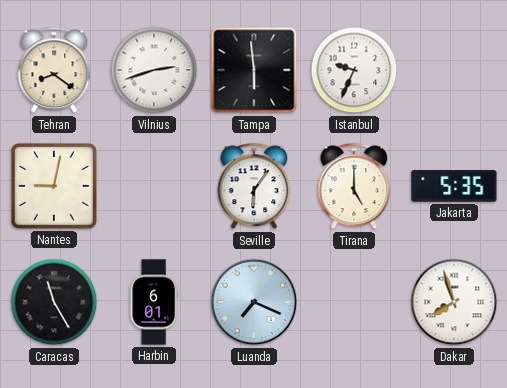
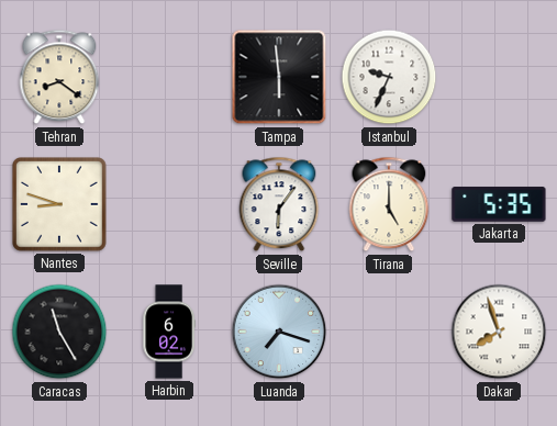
Vilnius: 2:42 -> none
Nantes: 9:02 -> 8:48
Harbin: 6:01 -> 6:02
Luanda: 7:19 -> 7:18
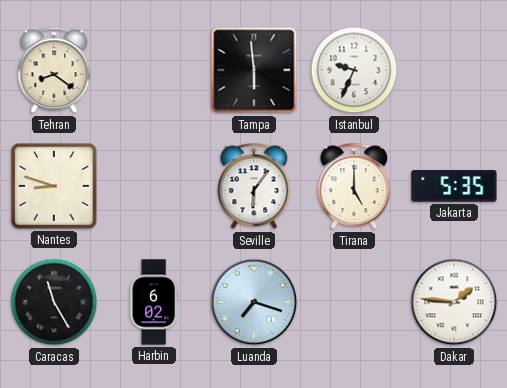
Dakar: 7:57 -> 1:46
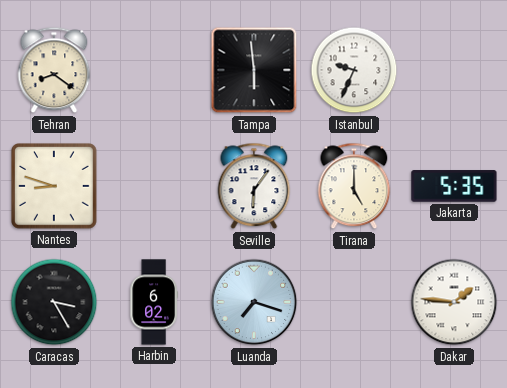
Caracas: 11:25 -> 3:25
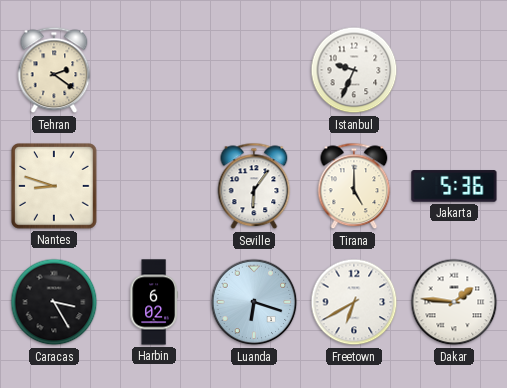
Tehran: 8:21 -> 2:21
Tampa: 5:59 -> none
Jakarta: 5:35 -> 5:36
Luanda: 7:18 -> 6:18
Freetown: none -> 6:40
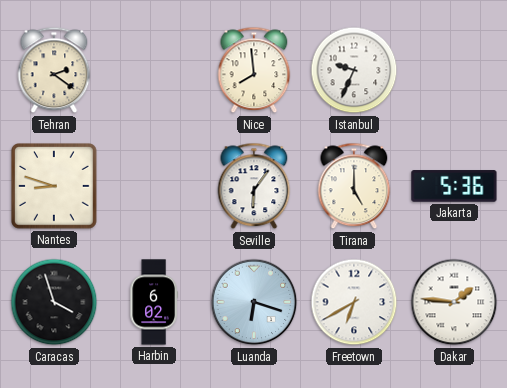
Nice: none -> 7:59
Caracas: 3:25 -> 3:57
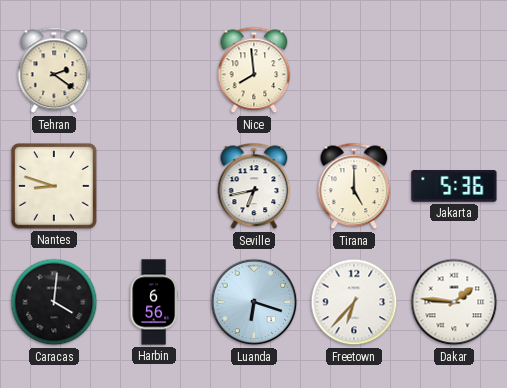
Istanbul: 9:34 -> none
Seville: 6:06 -> 6:43
Caracas: 3:57 -> 4:01
Harbin: 6:02 -> 6:56
Freetown: 6:40 -> 6:37
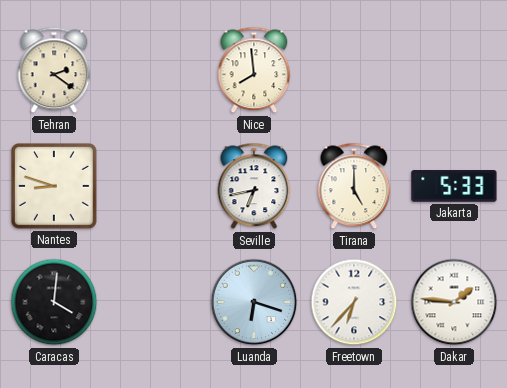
Jakarta: 5:36 -> 5:33
Harbin: 6:56 -> none
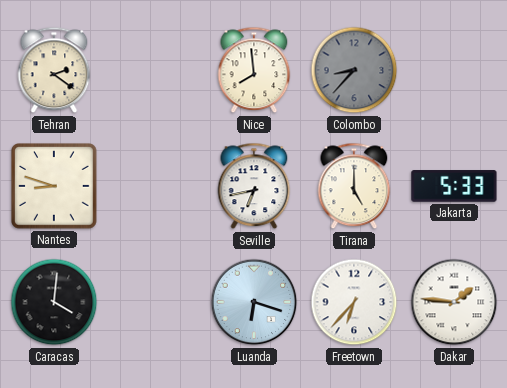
Colombo: none -> 8:37
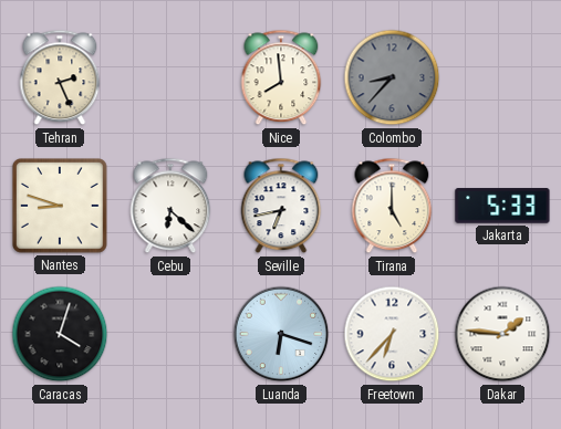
Tehran: 2:21 -> 2:26
Cebu: none -> 6:22
Caracas: 4:01 -> 4:03
